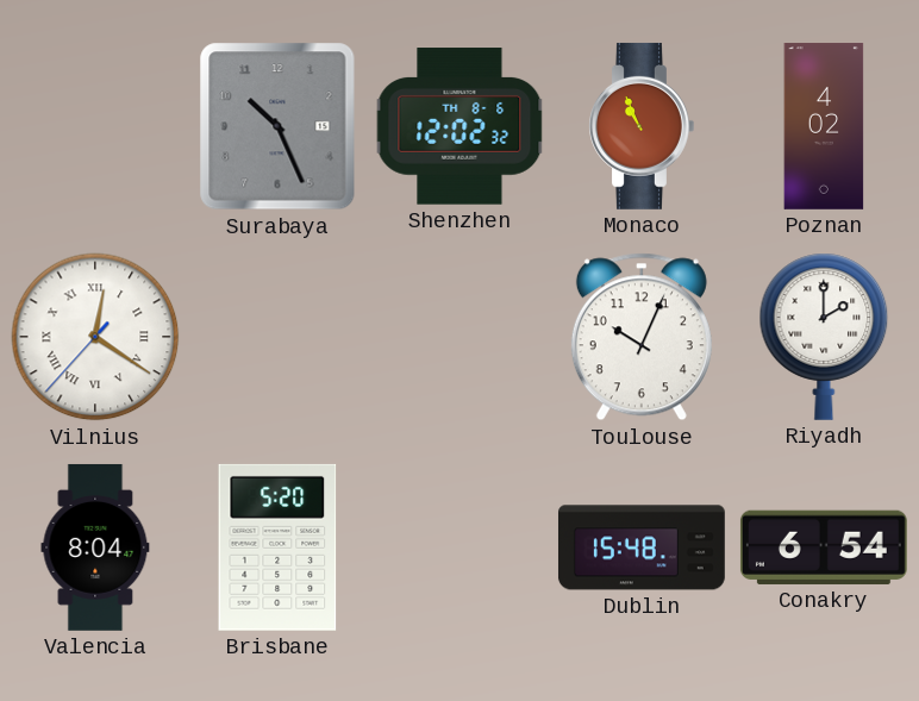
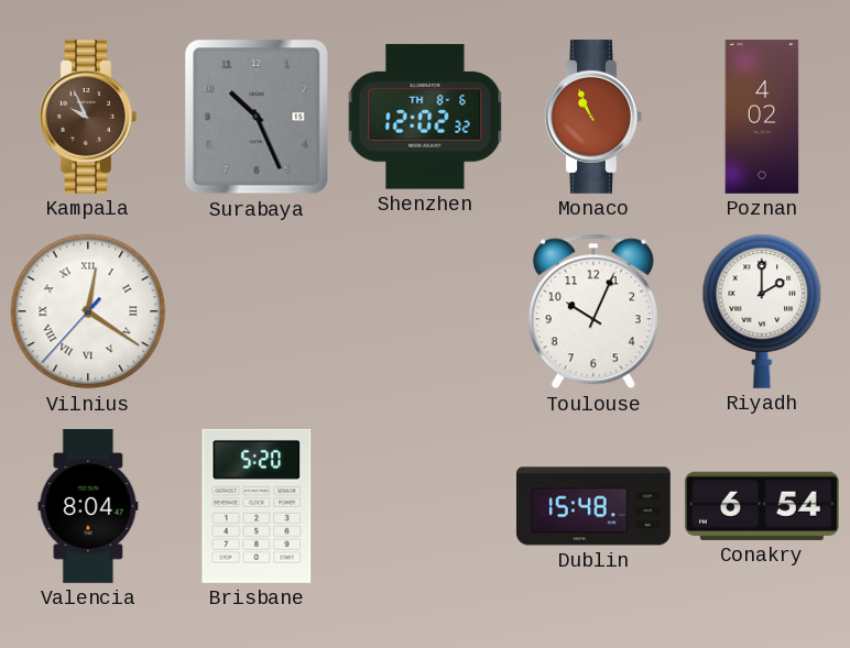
Kampala: none -> 9:56
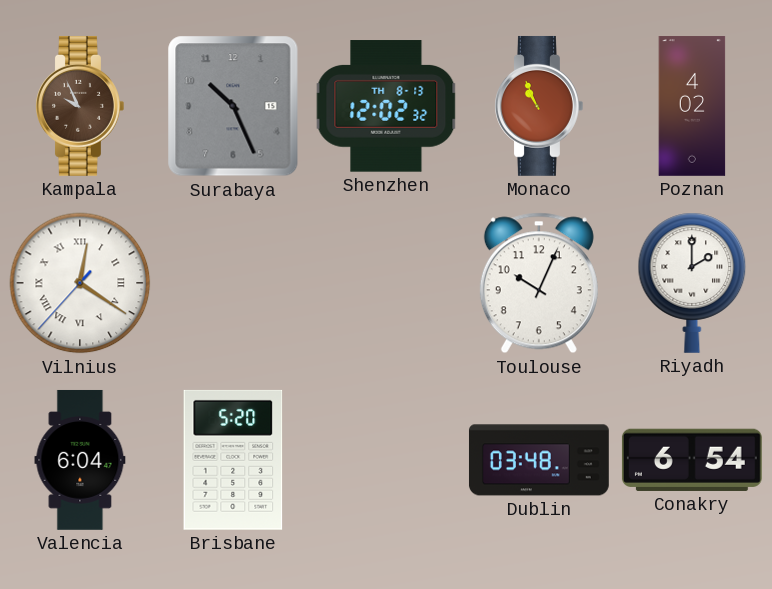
Shenzhen date: TH 8-6 -> TH 8-13
Valencia: 8:04 -> 6:04
Dublin: 15:48 -> 03:48
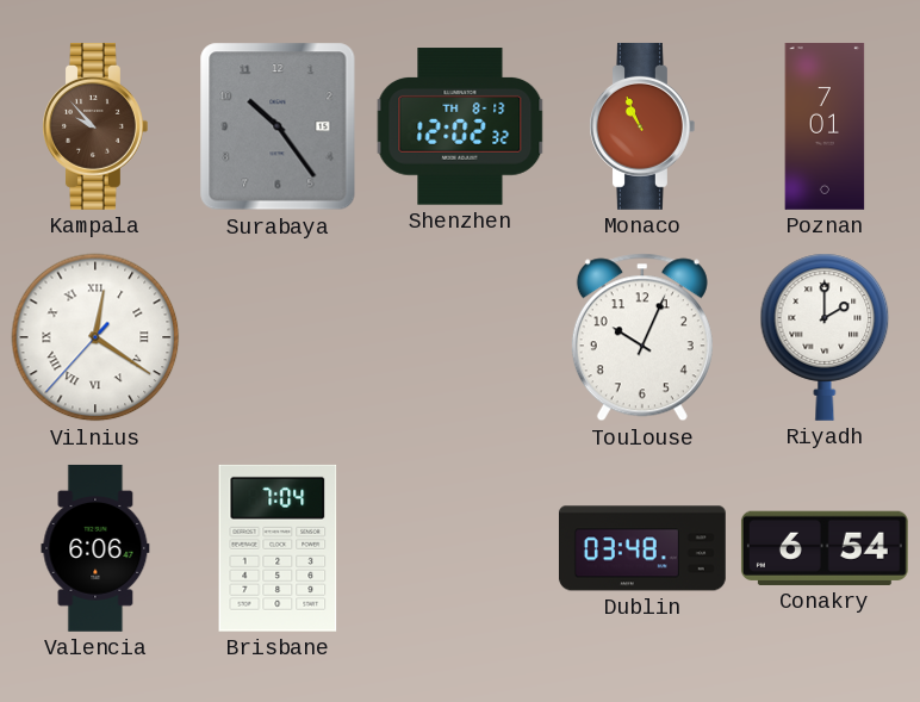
Kampala: 9:56 -> 9:53
Surabaya: 10:26 -> 10:24
Poznan: 4:02 -> 7:01
Valencia: 6:04 -> 6:06
Brisbane: 5:20 -> 7:04
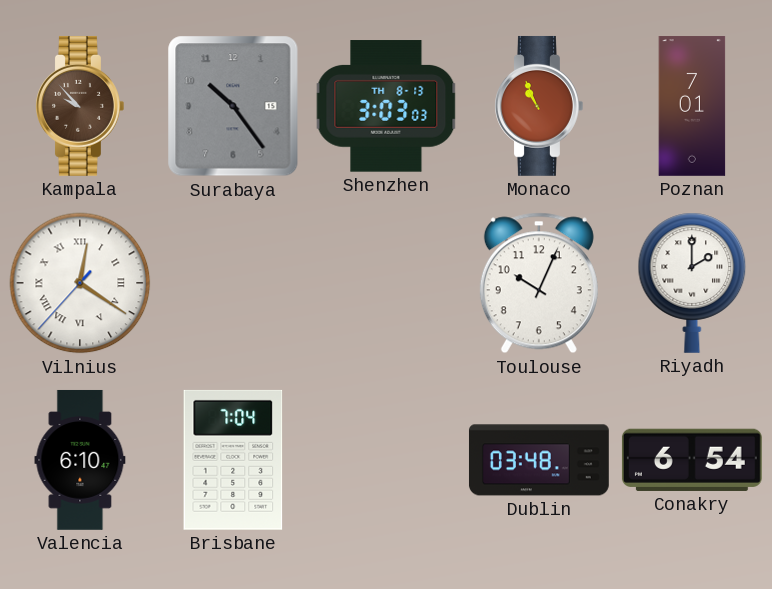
Shenzhen: 12:02 -> 3:03
Valencia: 6:06 -> 6:10
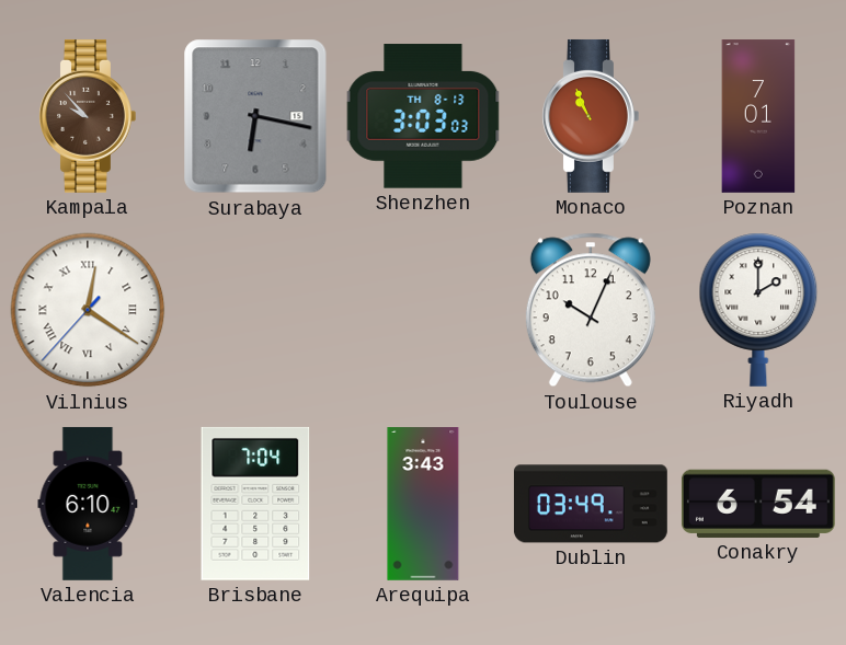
Surabaya: 10:24 -> 6:17
Arequipa: none -> 3:43
Dublin: 03:48 -> 03:49
